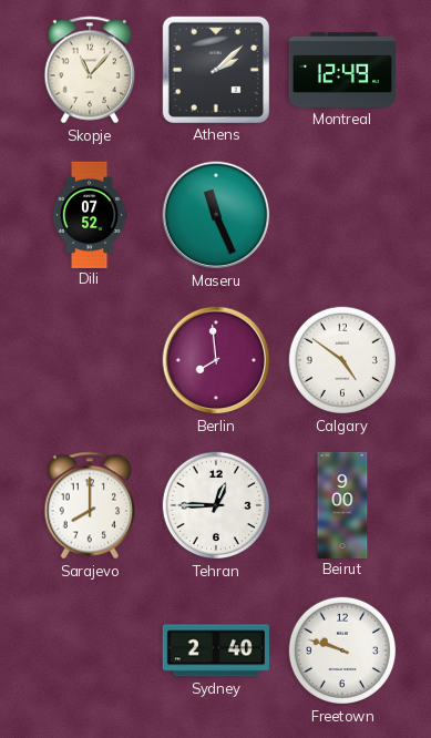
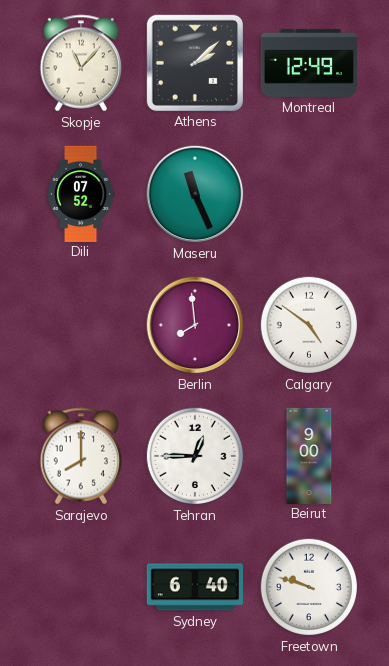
Sydney: 2:40 -> 6:40
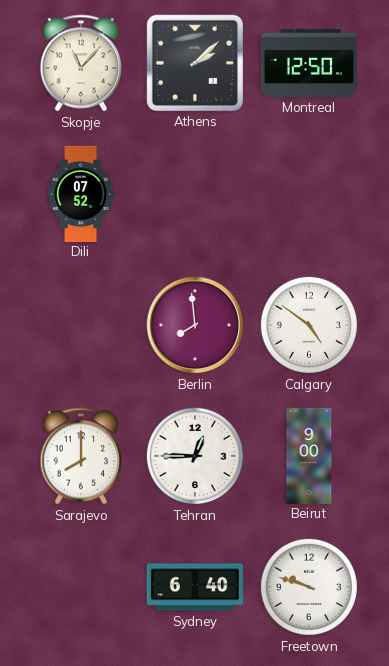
Montreal: 12:49 -> 12:50
Maseru: 11:26 -> none
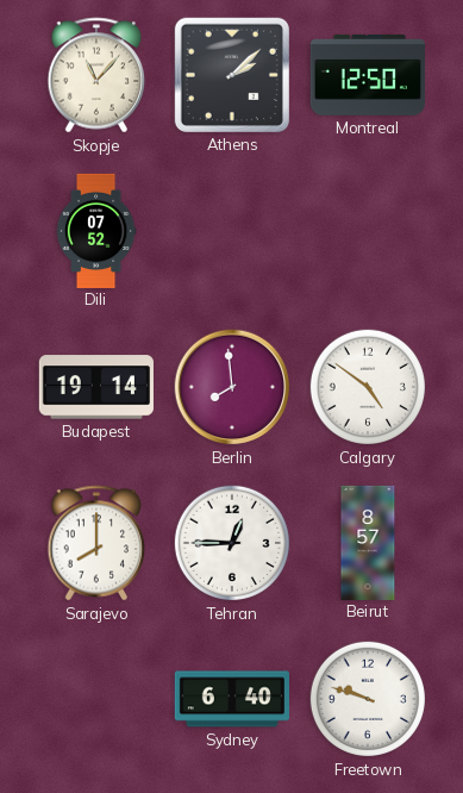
Budapest: none -> 19:14
Beirut: 9:00 -> 8:57
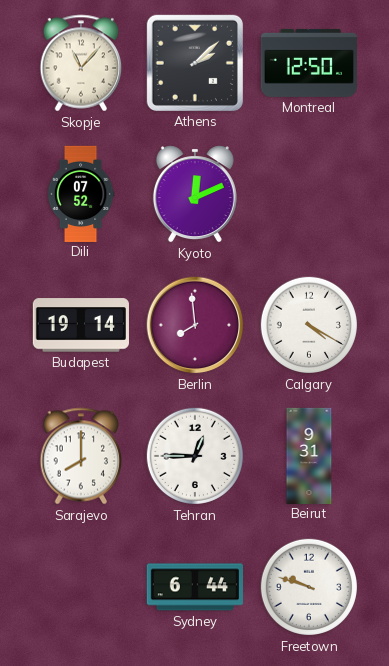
Kyoto: none -> 12:11
Calgary: 4:51 -> 4:20
Beirut: 8:57 -> 9:31
Sydney: 6:40 -> 6:44
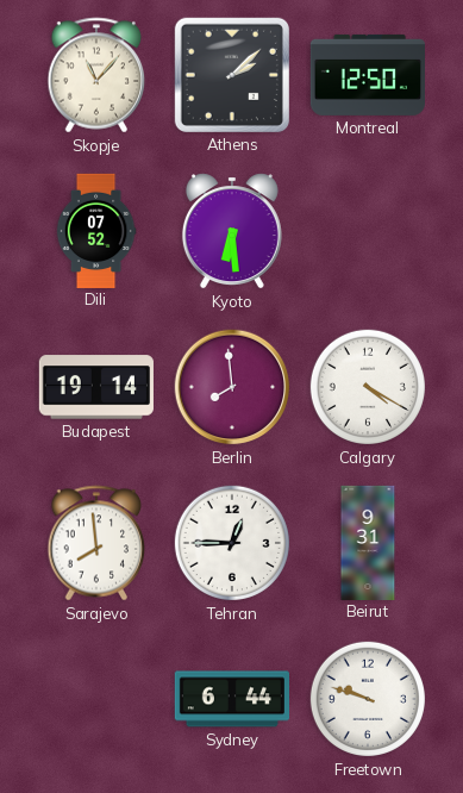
Kyoto: 12:11 -> 6:29
Sarajevo: 8:00 -> 7:59
